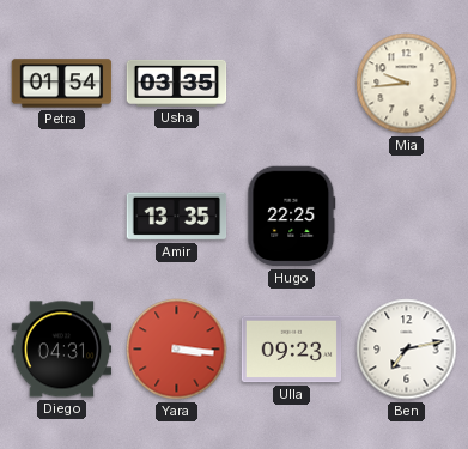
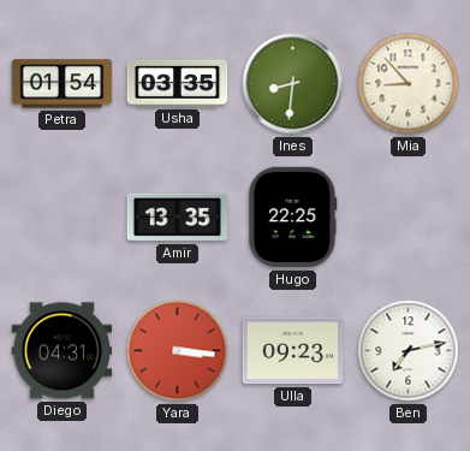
Ines: none -> 8:31
Mia: 9:44 -> 8:53
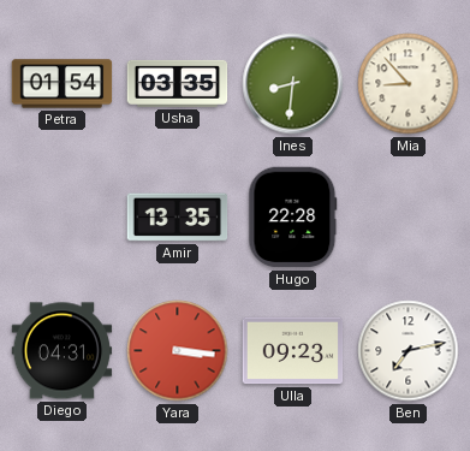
Hugo: 22:25 -> 22:28
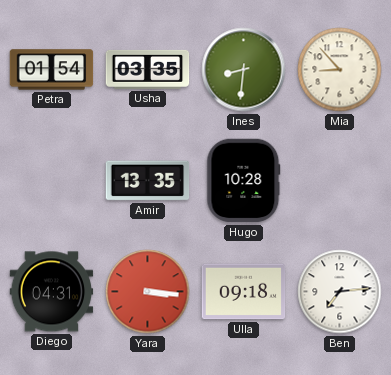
Hugo: 22:28 -> 10:28
Ulla: 09:23 -> 09:18
Ben: 7:13 -> 7:14
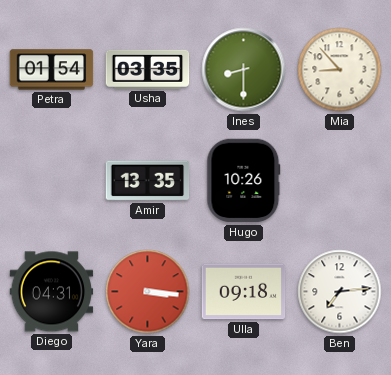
Ines: 8:31 -> 8:30
Hugo: 10:28 -> 10:26
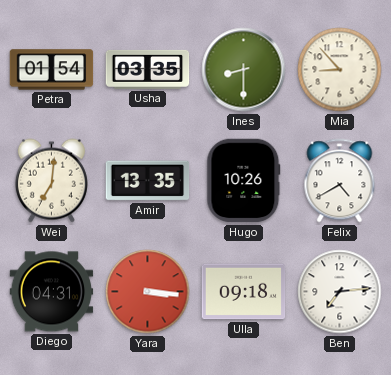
Wei: none -> 7:01
Felix: none -> 4:40
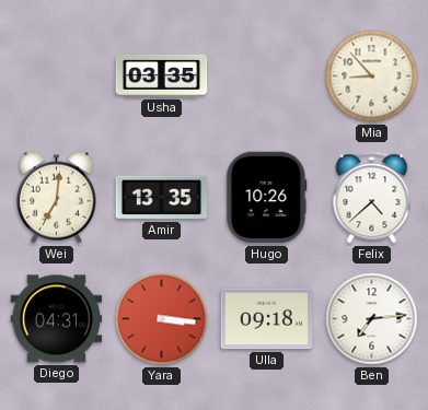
Petra: 01:54 -> none
Ines: 8:30 -> none
Felix: 4:40 -> 4:38
